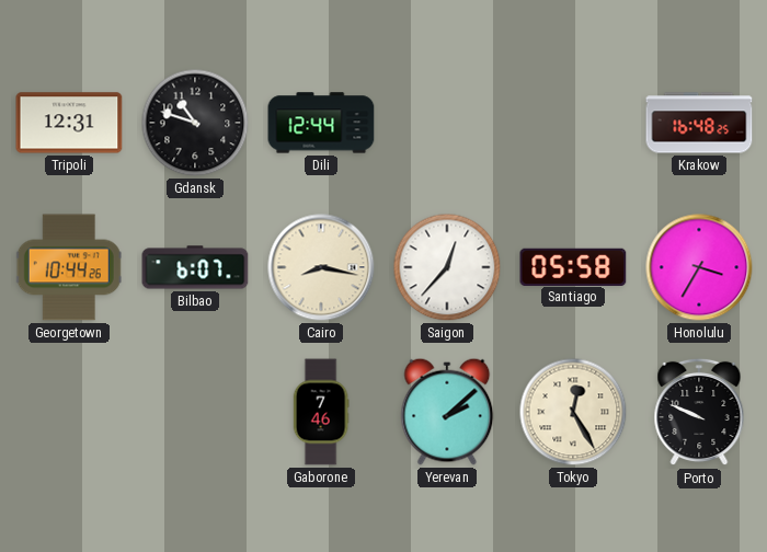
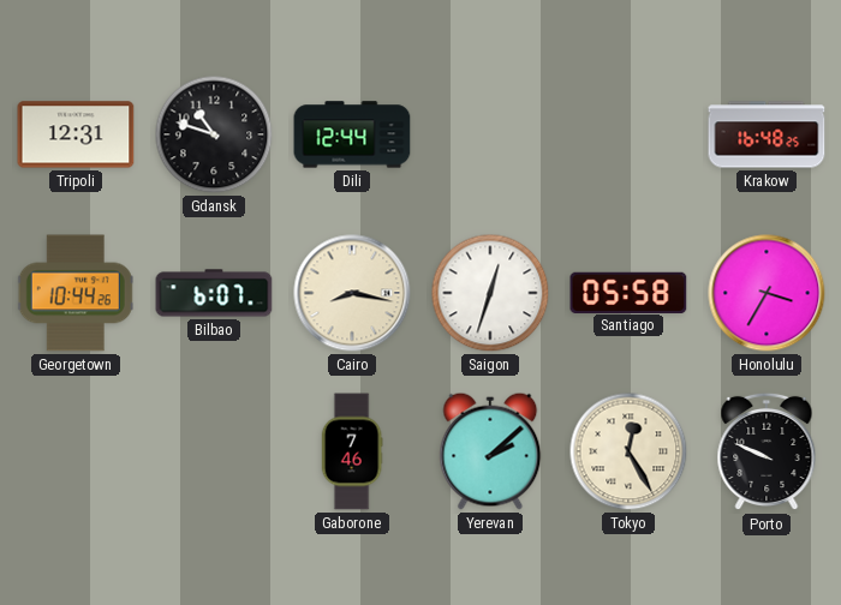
Saigon: 12:37 -> 12:33
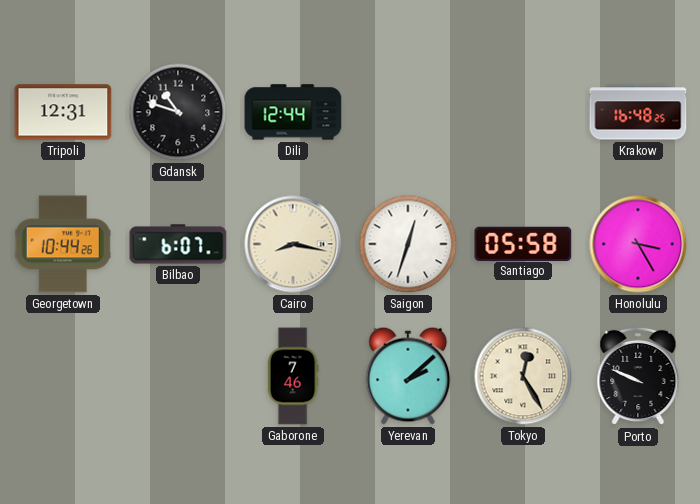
Honolulu: 3:35 -> 3:25
